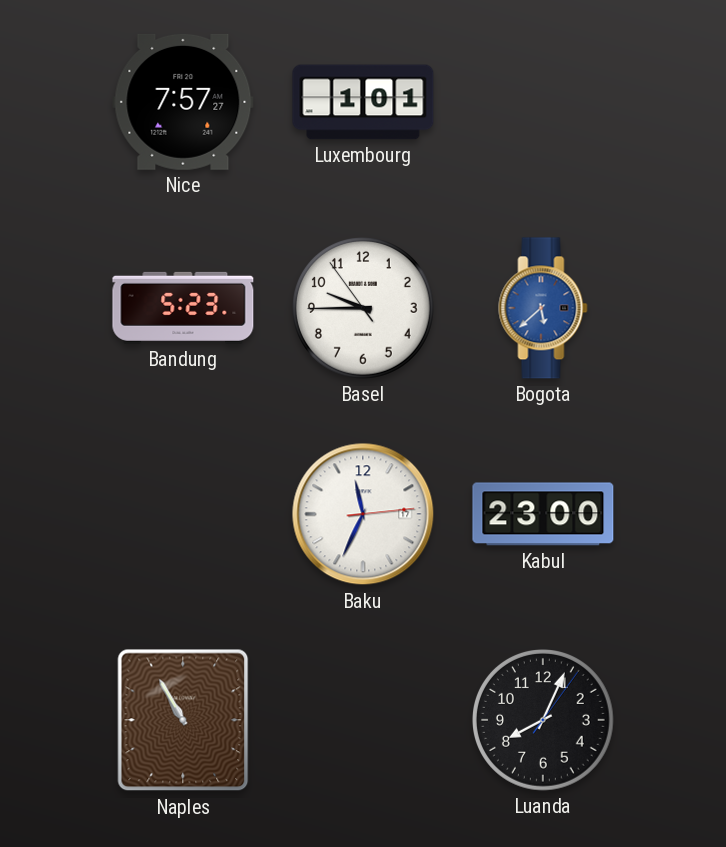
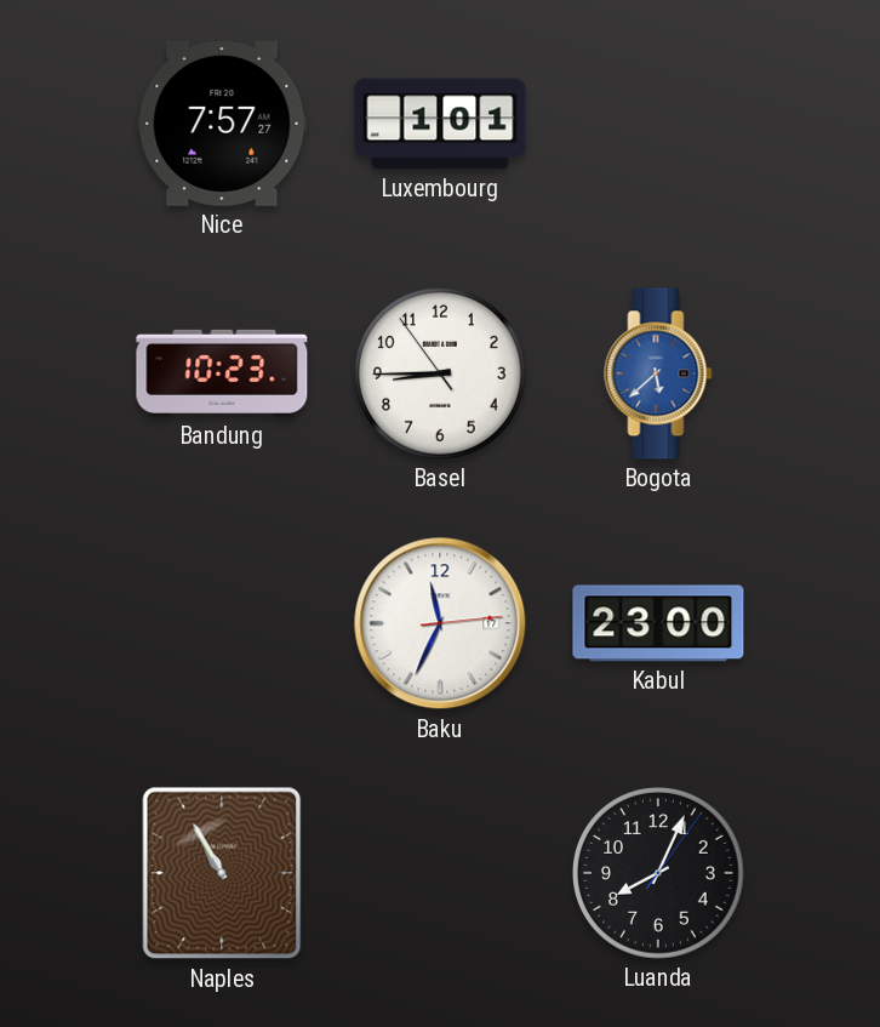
Bandung: 5:23 -> 10:23
Basel: 9:44 -> 8:44
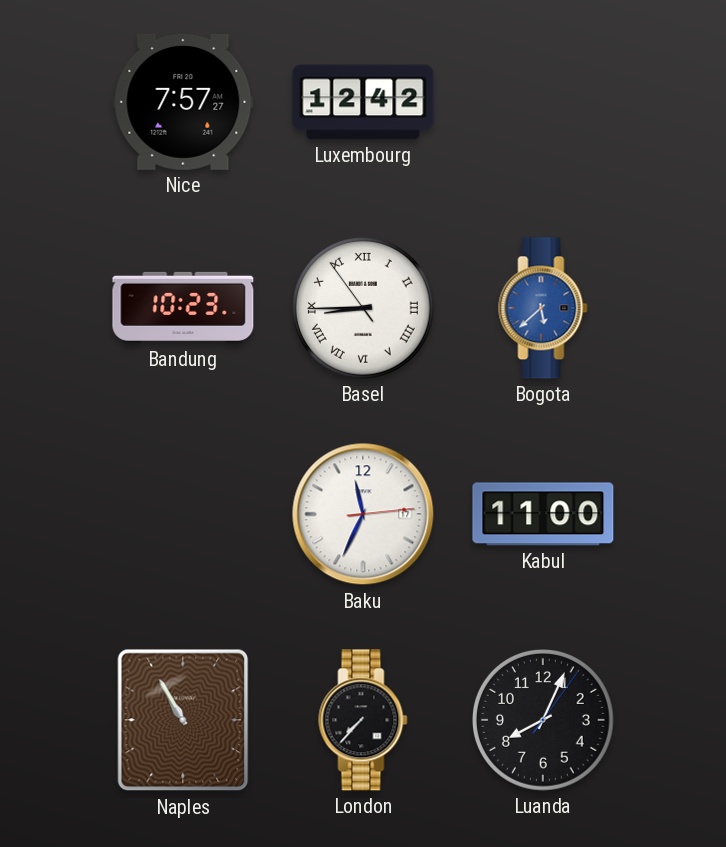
Luxembourg: 1:01 -> 12:42
Basel numerals: Arabic -> Roman
Kabul: 23:00 -> 11:00
London: none -> 7:37
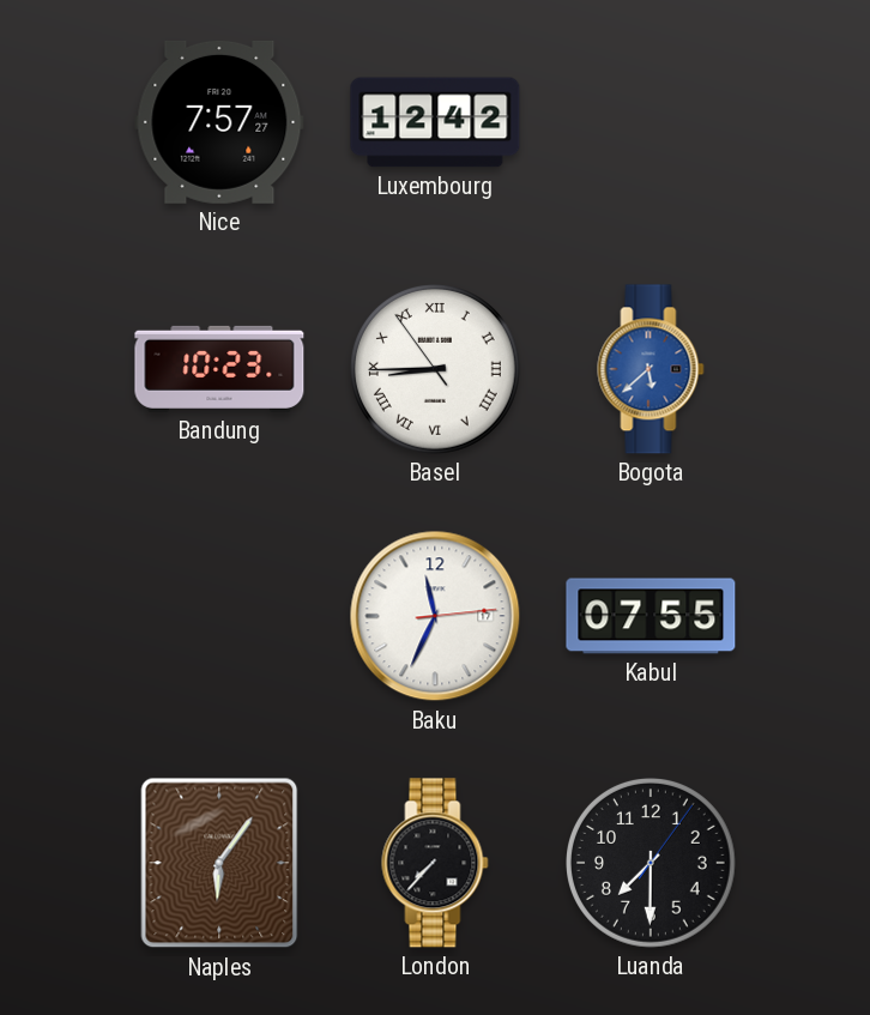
Kabul: 11:00 -> 07:55
Naples: 10:55 -> 6:06
Luanda: 8:04 -> 7:30
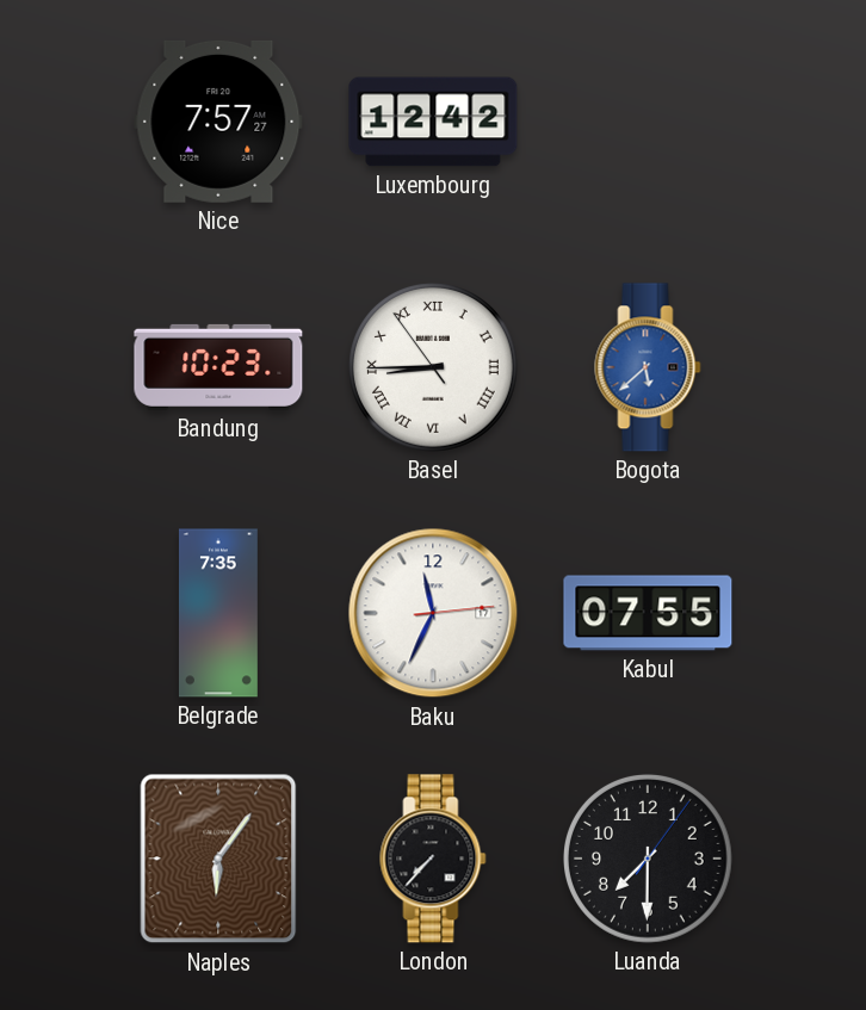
Belgrade: none -> 7:35
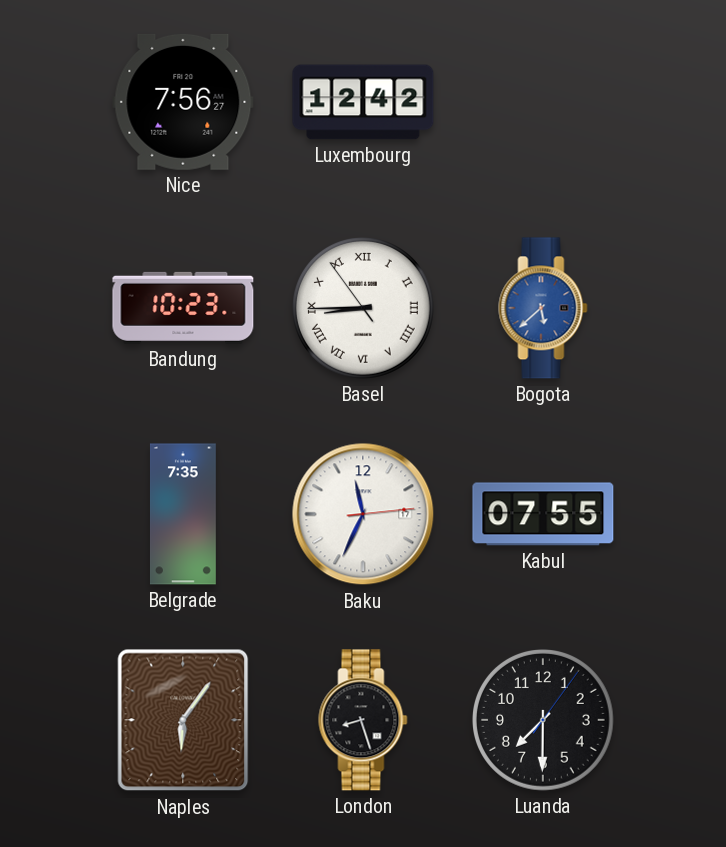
Nice: 7:57 -> 7:56
London: 7:37 -> 8:27
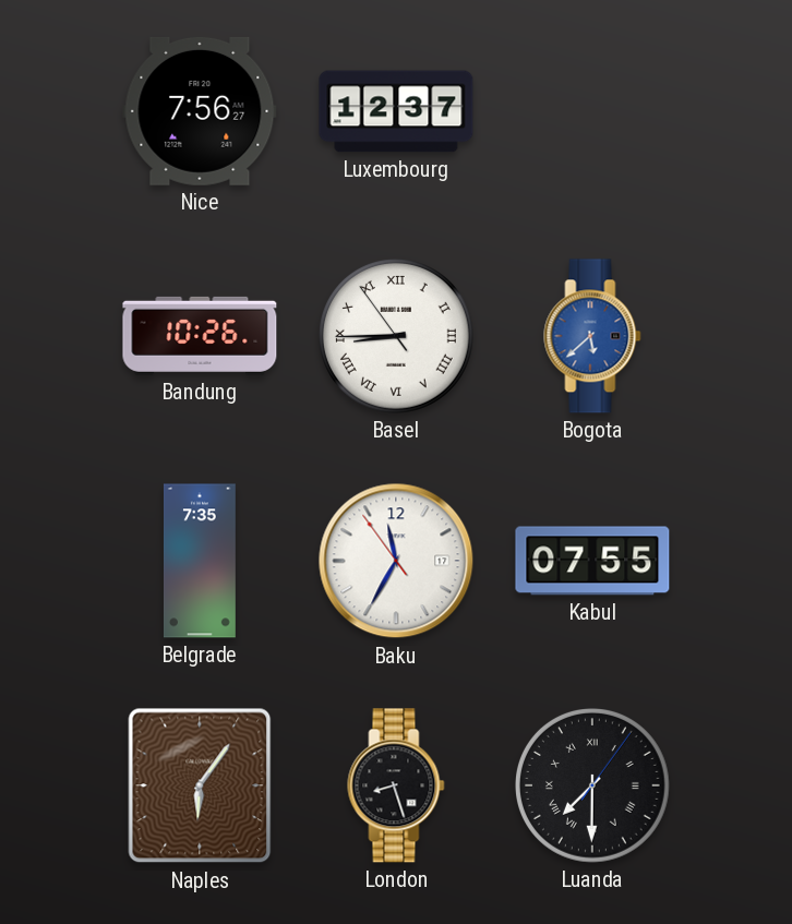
Luxembourg: 12:42 -> 12:37
Bandung: 10:23 -> 10:26
Baku: 11:34:14 -> 11:34:54
Luanda numerals: Arabic -> Roman
